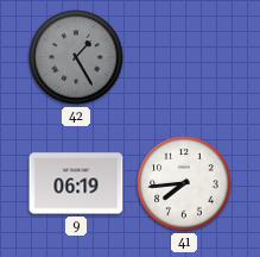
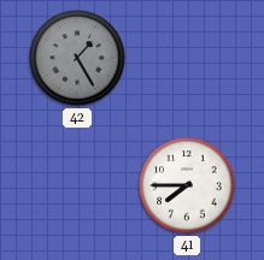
9: 06:19 -> none
41: 7:44 -> 7:45
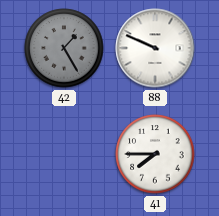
88: none -> 9:49
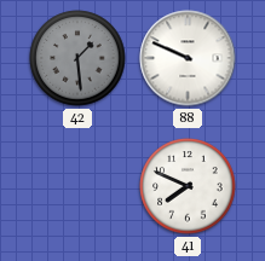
42: 1:25 -> 1:29
41: 7:45 -> 7:49
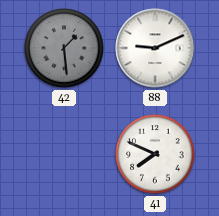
88: 9:49 -> 9:11
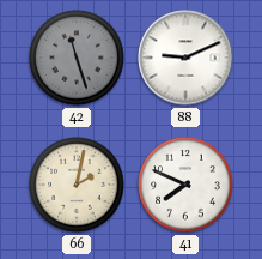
42: 1:29 -> 11:27
66: none -> 2:02
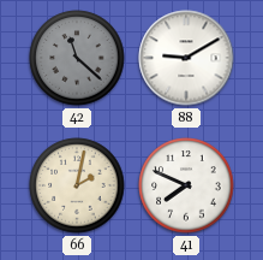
42: 11:27 -> 11:22
88: 9:11 -> 9:10
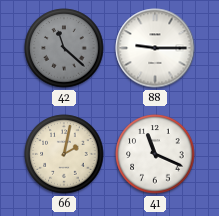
88: 9:10 -> 9:15
41: 7:49 -> 11:19
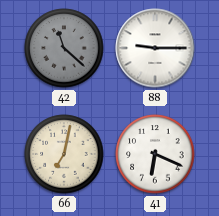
66: 2:02 -> 7:02
41: 11:19 -> 6:19
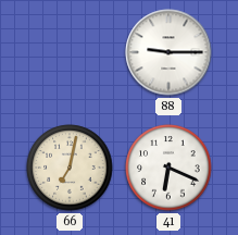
42: 11:22 -> none
